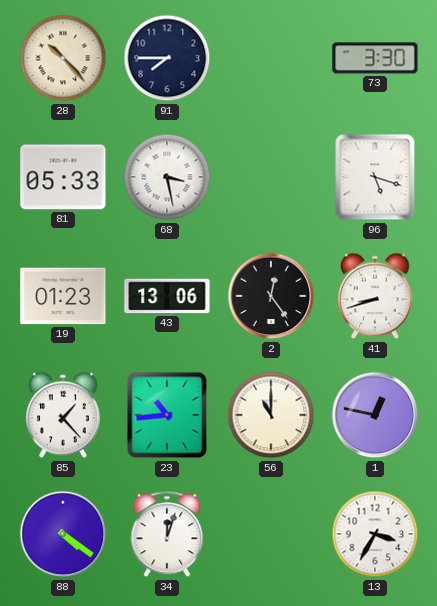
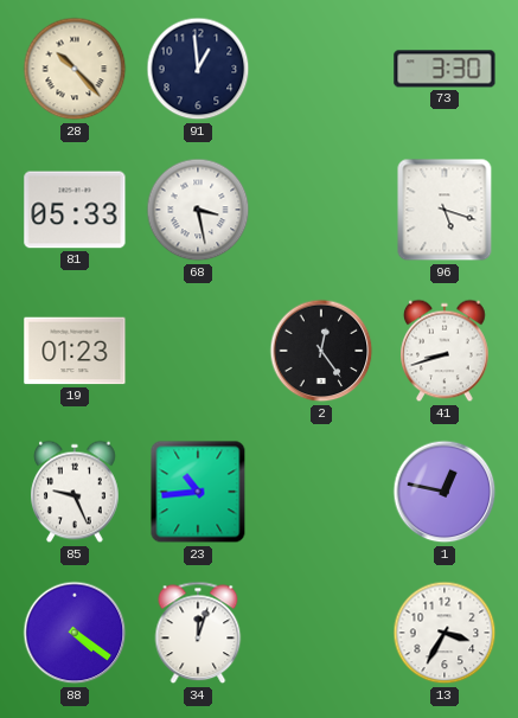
91: 7:45 -> 12:59
43: 13:06 -> none
85: 1:23 -> 9:26
56: 11:00 -> none
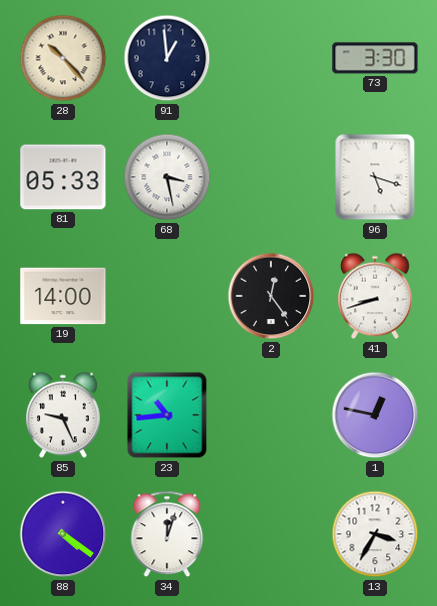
19: 01:23 -> 14:00
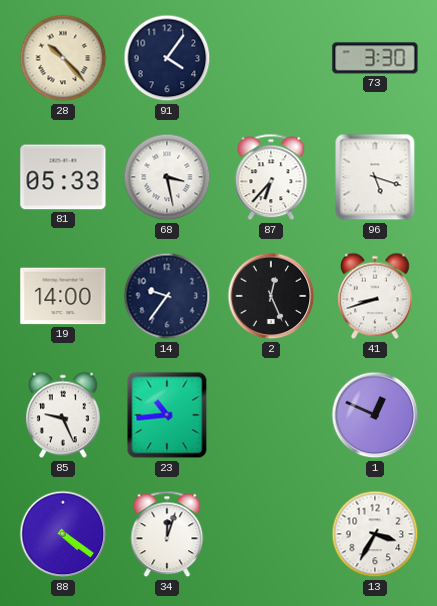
91: 12:59 -> 4:06
87: none -> 6:37
14: none -> 9:36
2: 12:24 -> 12:26
1: 12:47 -> 12:49
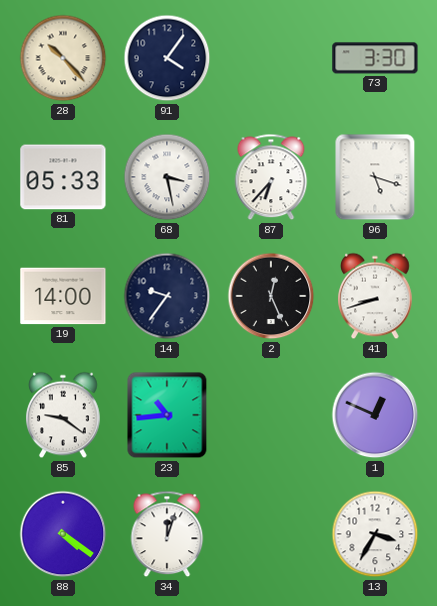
85: 9:26 -> 9:21
